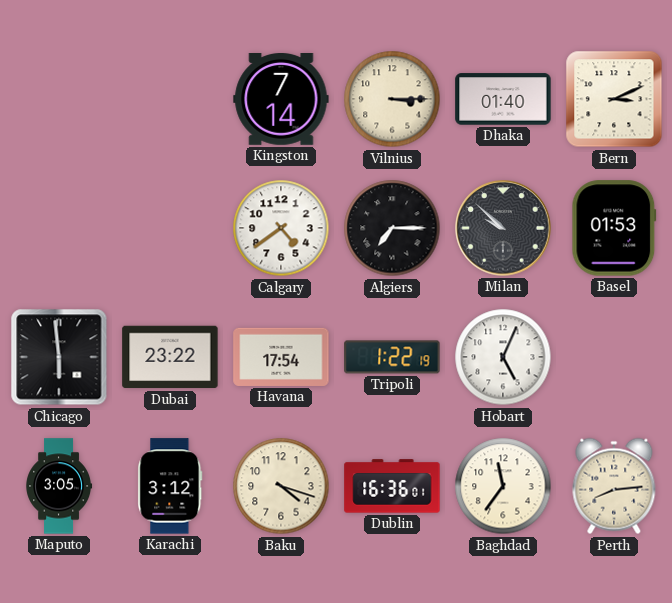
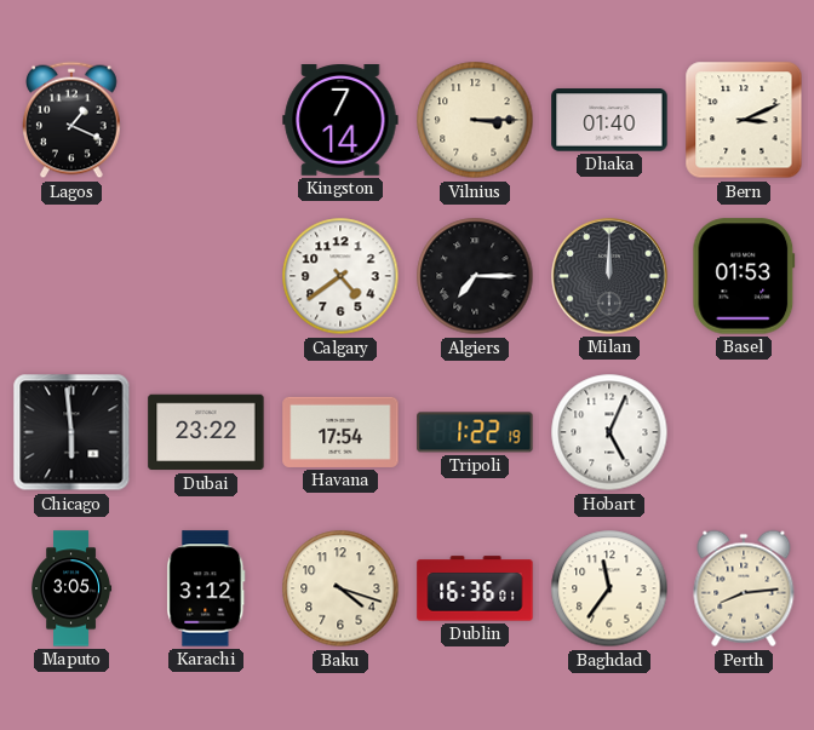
Lagos: none -> 1:19
Milan: 9:52 -> 12:00
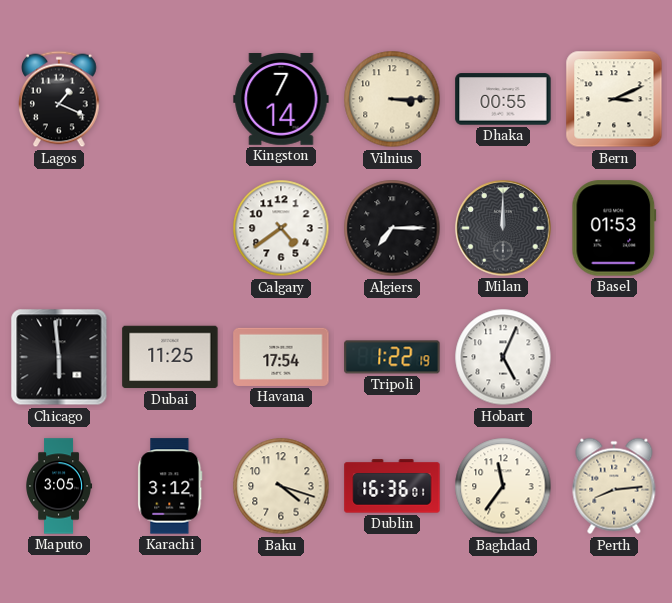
Dhaka: 01:40 -> 00:55
Dubai: 23:22 -> 11:25
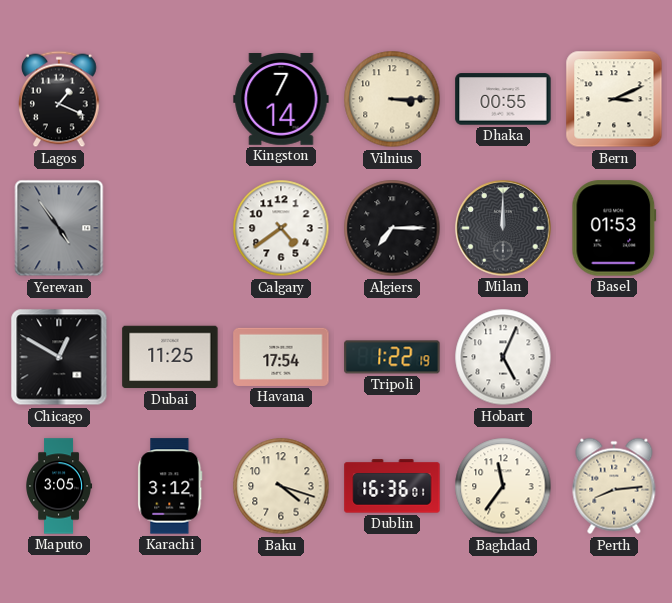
Yerevan: none -> 4:54
Chicago: 5:59 -> 12:50
